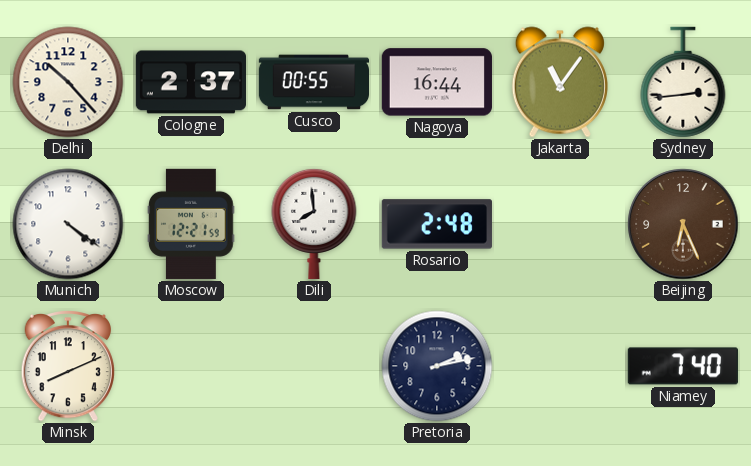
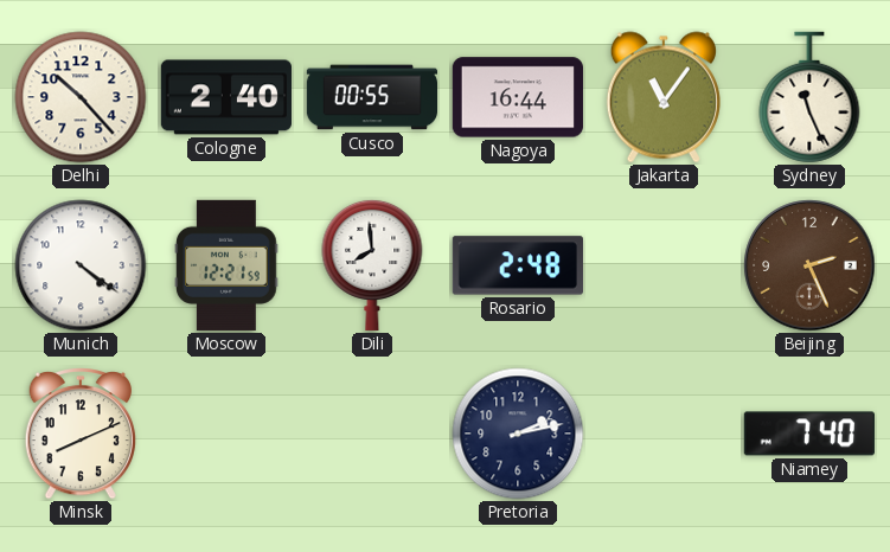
Cologne: 2:37 -> 2:40
Sydney: 2:44 -> 11:26
Beijing: 6:26 -> 2:26
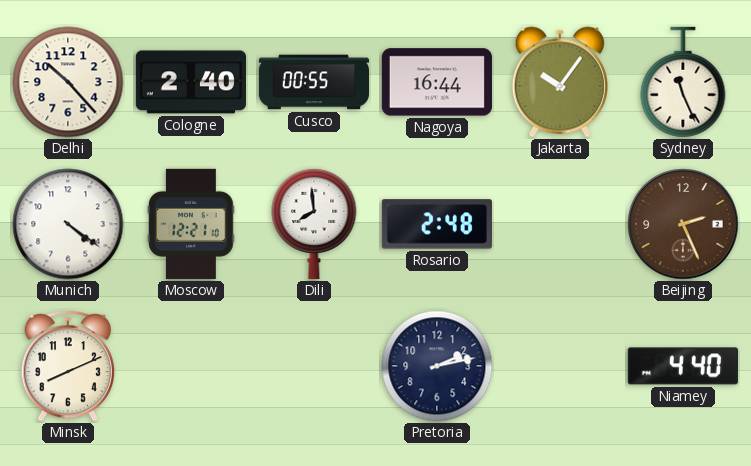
Jakarta: 11:06 -> 10:06
Moscow: 12:21:59 -> 12:21:10
Niamey: 7:40 -> 4:40
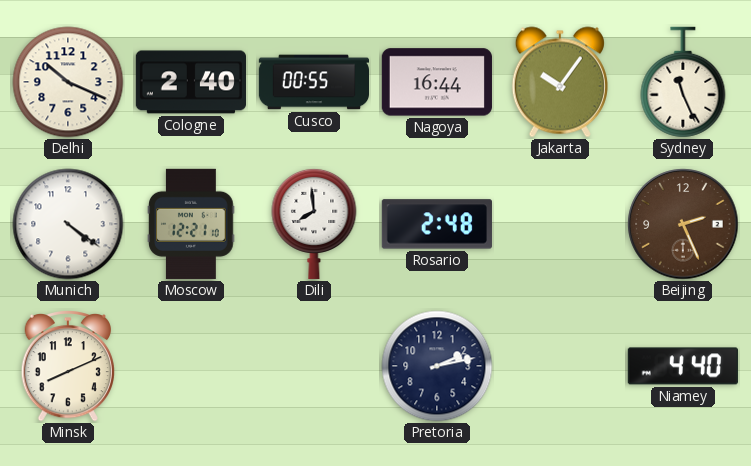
Delhi: 10:23 -> 10:19
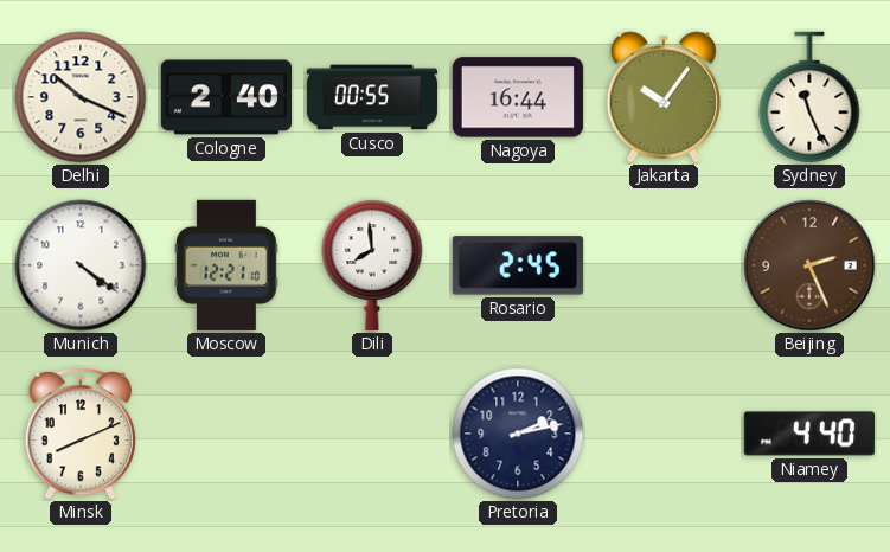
Rosario: 2:48 -> 2:45
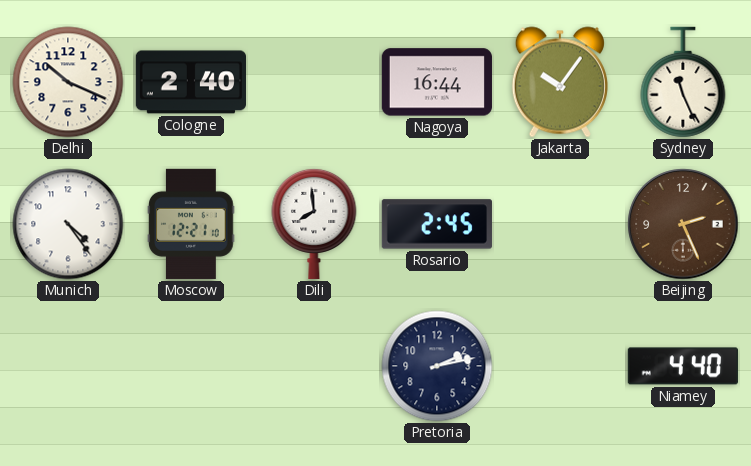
Cusco: 00:55 -> none
Munich: 4:21 -> 4:24
Minsk: 8:11 -> none
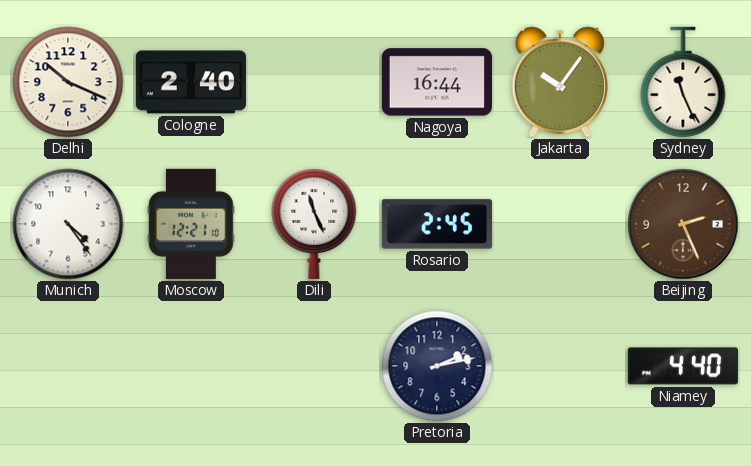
Dili: 7:59 -> 11:26
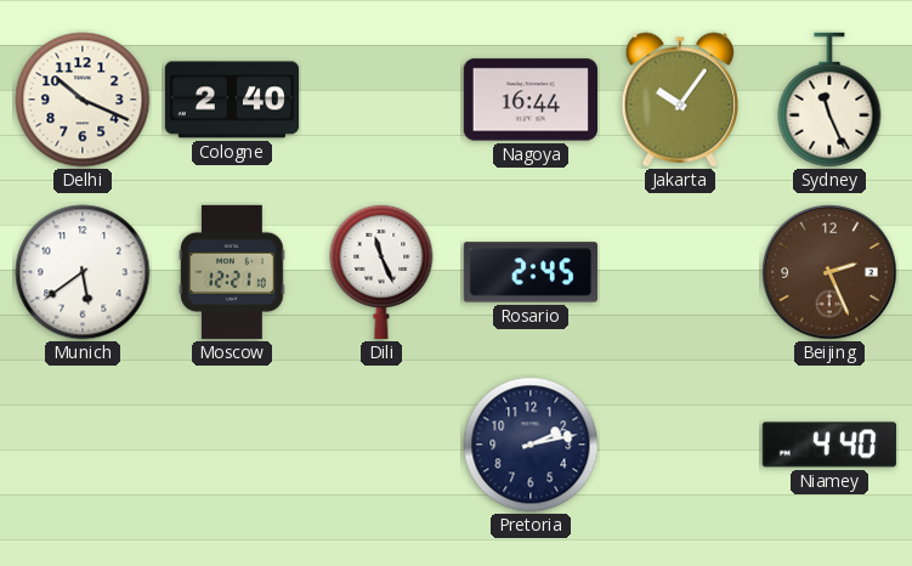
Munich: 4:24 -> 5:39
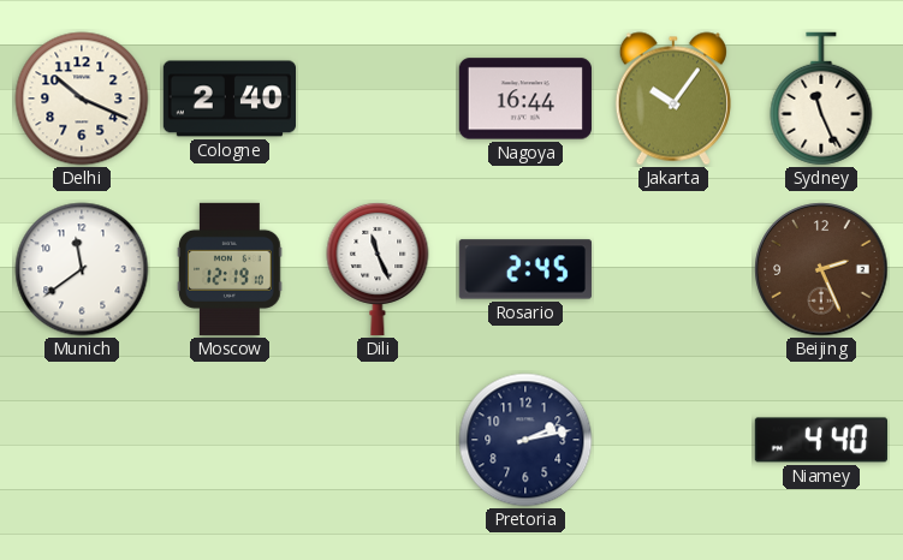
Munich: 5:39 -> 11:39
Moscow: 12:21 -> 12:19
